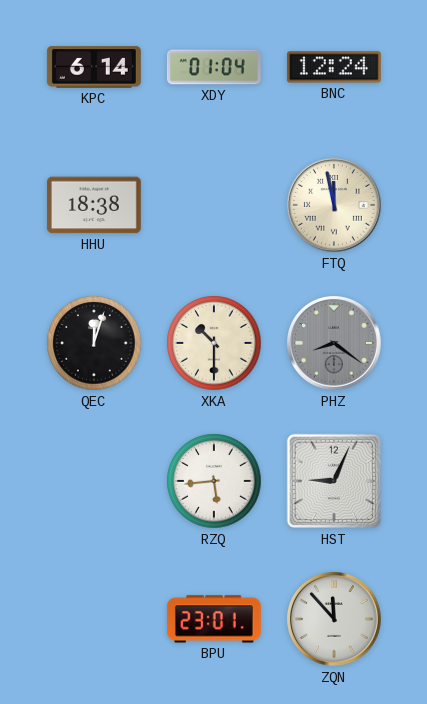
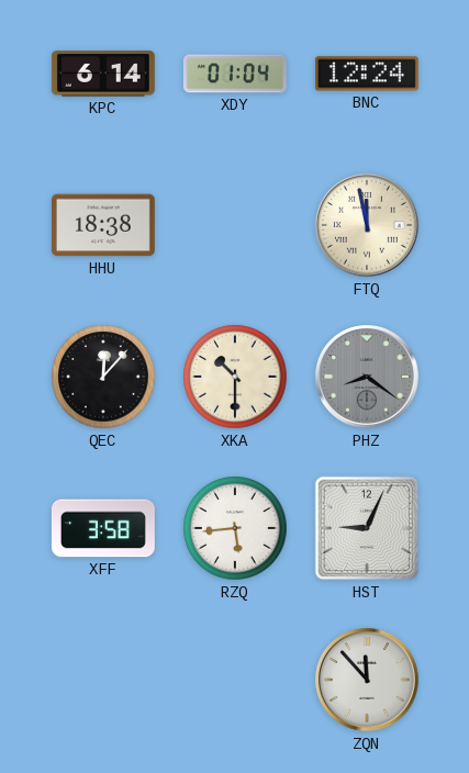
QEC: 12:03 -> 12:07
XFF: none -> 3:58
BPU: 23:01 -> none
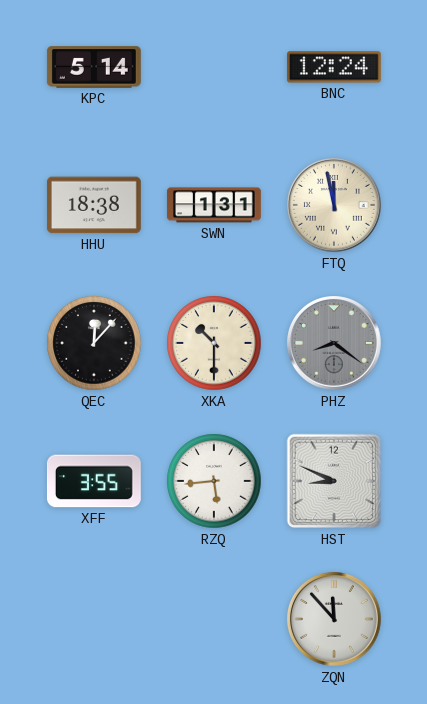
KPC: 6:14 -> 5:14
XDY: 01:04 -> none
SWN: none -> 1:31
XFF: 3:58 -> 3:55
HST: 9:04 -> 8:49
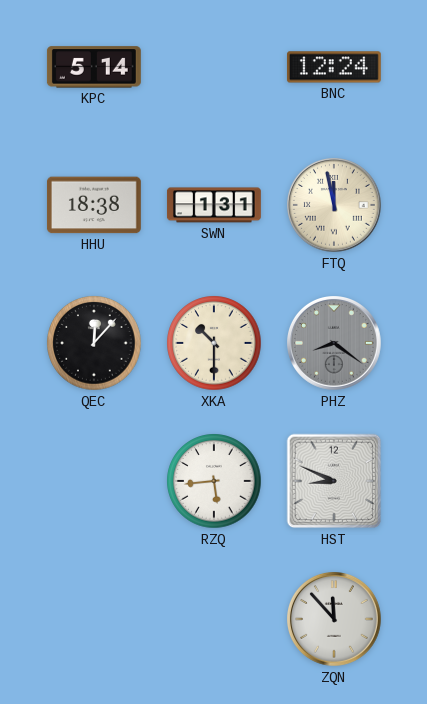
XFF: 3:55 -> none
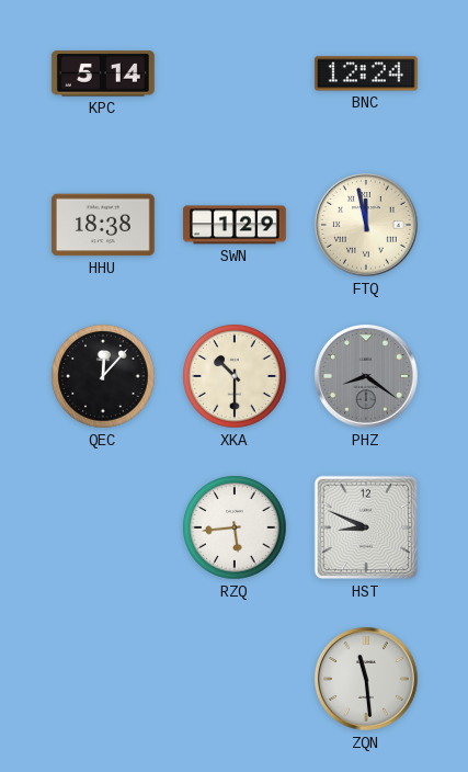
SWN: 1:31 -> 1:29
ZQN: 11:53 -> 11:29
